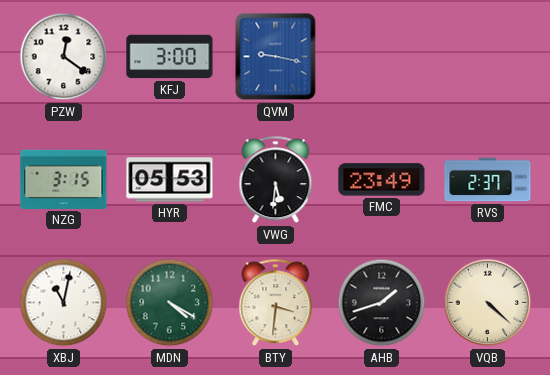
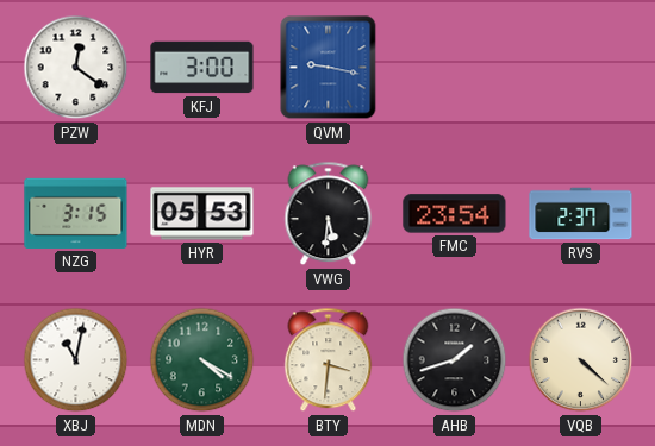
FMC: 23:49 -> 23:54
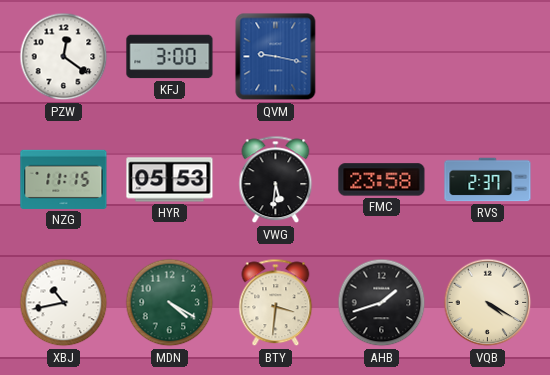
NZG: 3:15 -> 11:15
FMC: 23:54 -> 23:58
XBJ: 11:02 -> 10:43
VQB: 4:22 -> 4:20
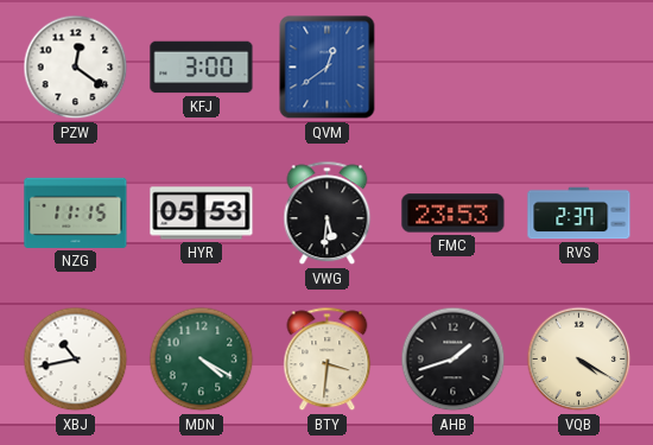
QVM: 9:17 -> 12:39
FMC: 23:58 -> 23:53
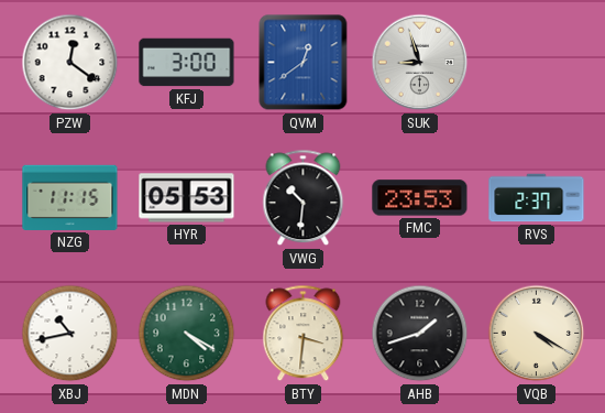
SUK: none -> 8:57
VWG: 5:31 -> 10:31
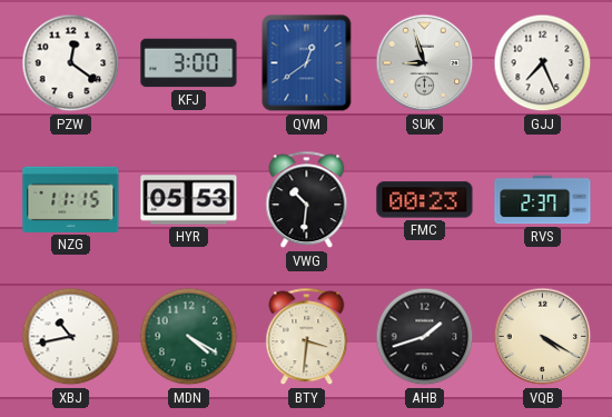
GJJ: none -> 7:26
FMC: 23:53 -> 00:23
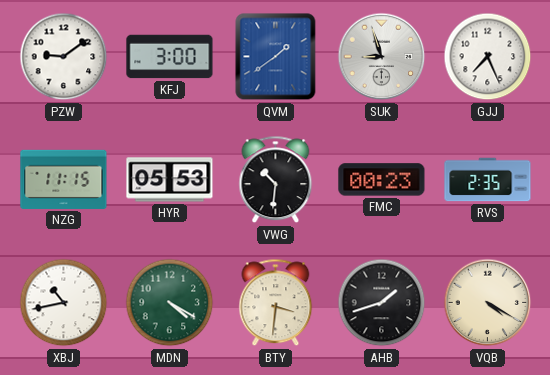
PZW: 12:21 -> 9:09
QVM: 12:39 -> 1:39
RVS: 2:37 -> 2:35
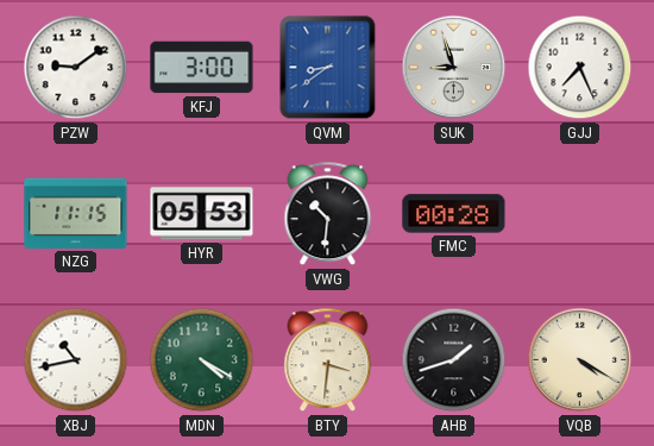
QVM: 1:39 -> 8:39
FMC: 00:23 -> 00:28
RVS: 2:35 -> none
